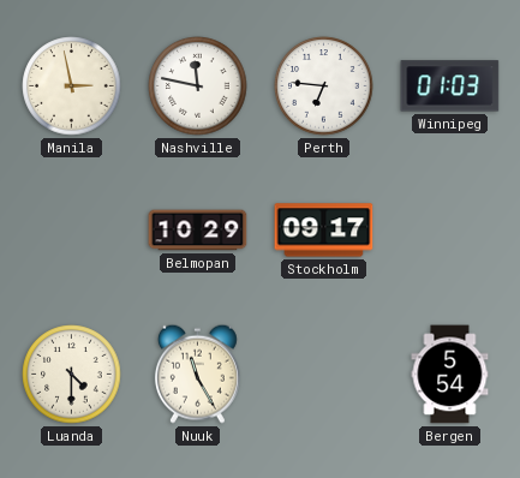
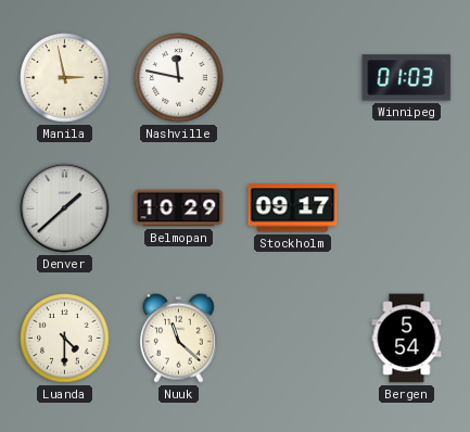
Perth: 6:46 -> none
Denver: none -> 1:38
Nuuk: 11:25 -> 11:22
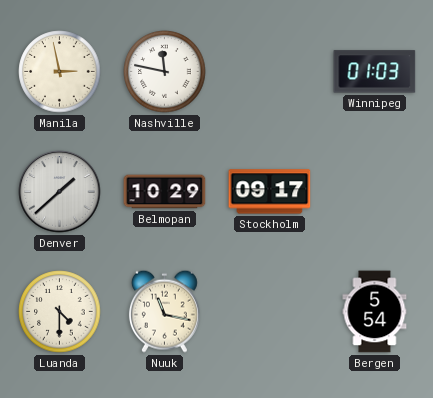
Nuuk: 11:22 -> 11:17
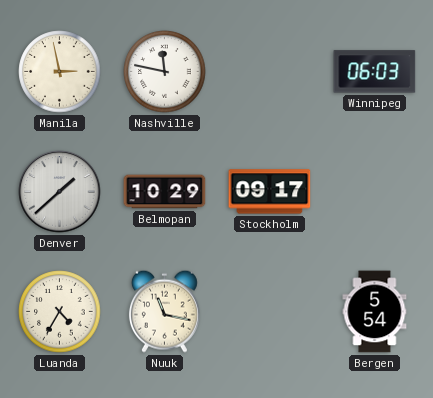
Winnipeg: 01:03 -> 06:03
Luanda: 4:30 -> 4:35
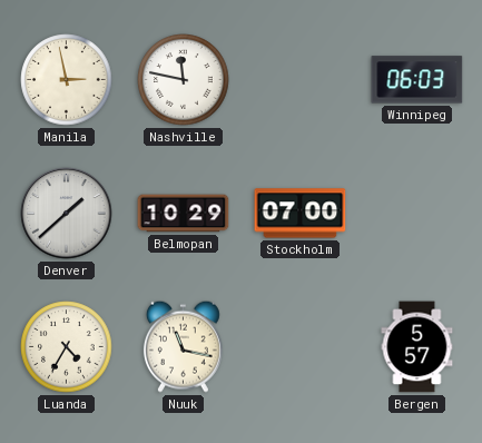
Stockholm: 09:17 -> 07:00
Bergen: 5:54 -> 5:57
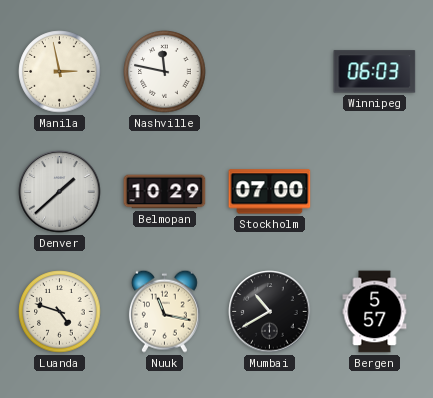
Luanda: 4:35 -> 4:48
Mumbai: none -> 10:40
